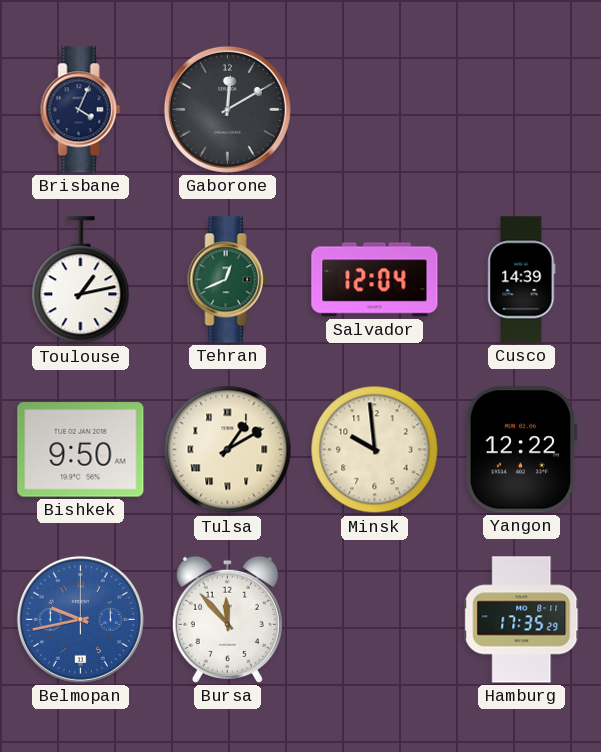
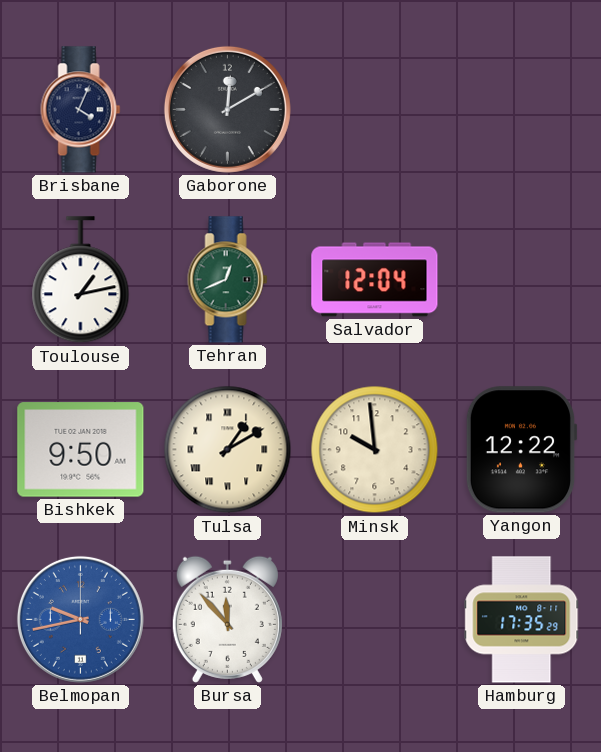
Cusco: 14:39 -> none
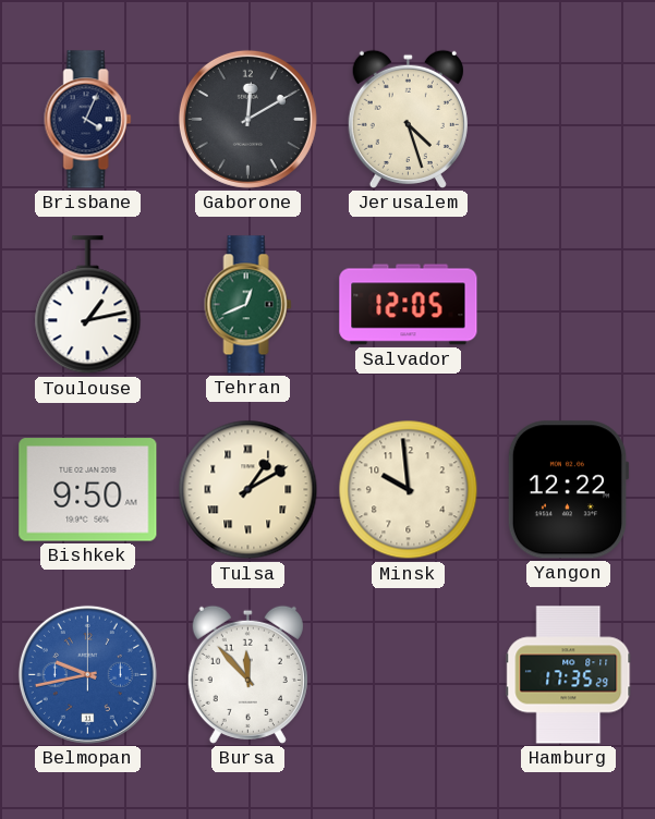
Jerusalem: none -> 4:27
Salvador: 12:04 -> 12:05
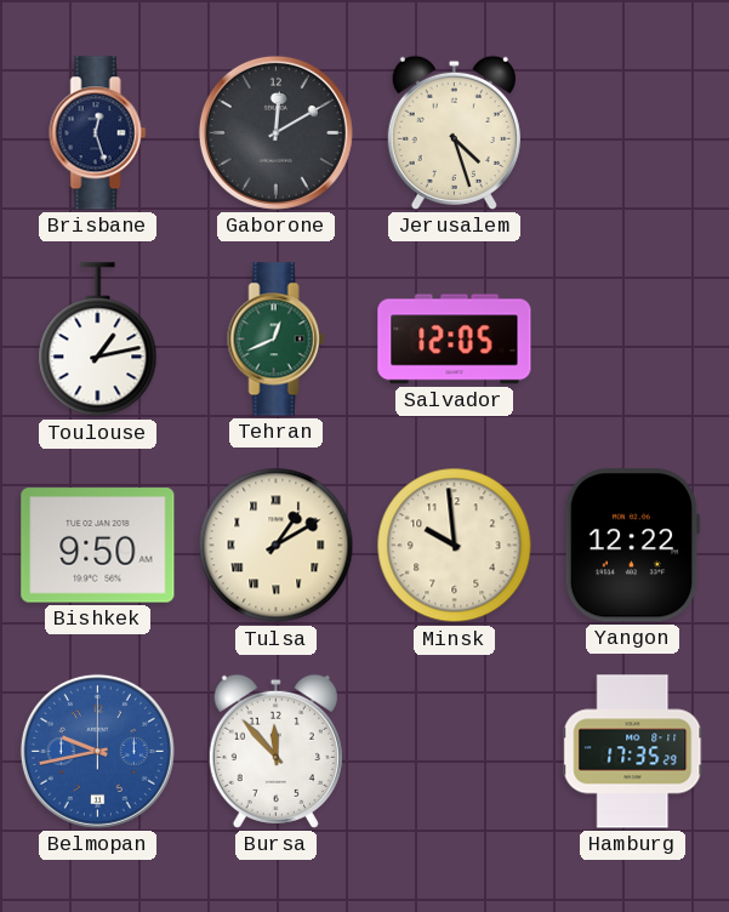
Brisbane: 4:04 -> 12:27
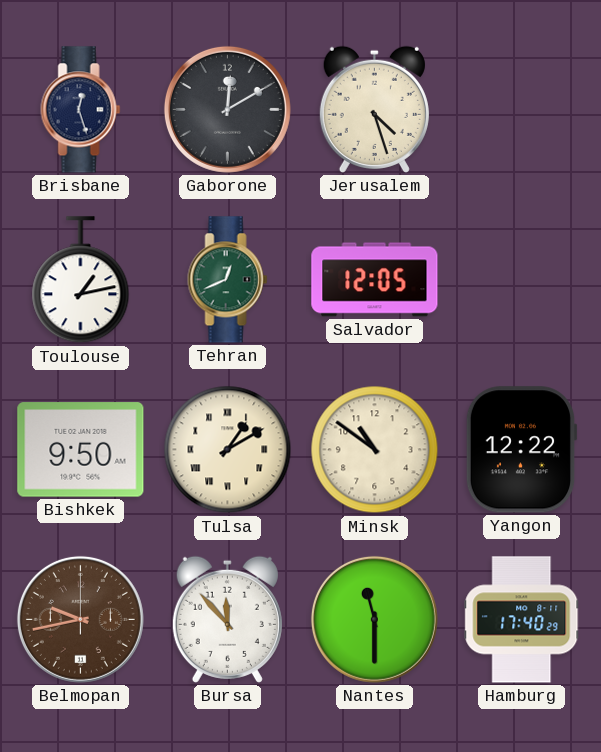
Minsk: 9:59 -> 10:51
Belmopan dial: blue -> brown
Nantes: none -> 11:30
Hamburg: 17:35 -> 17:40
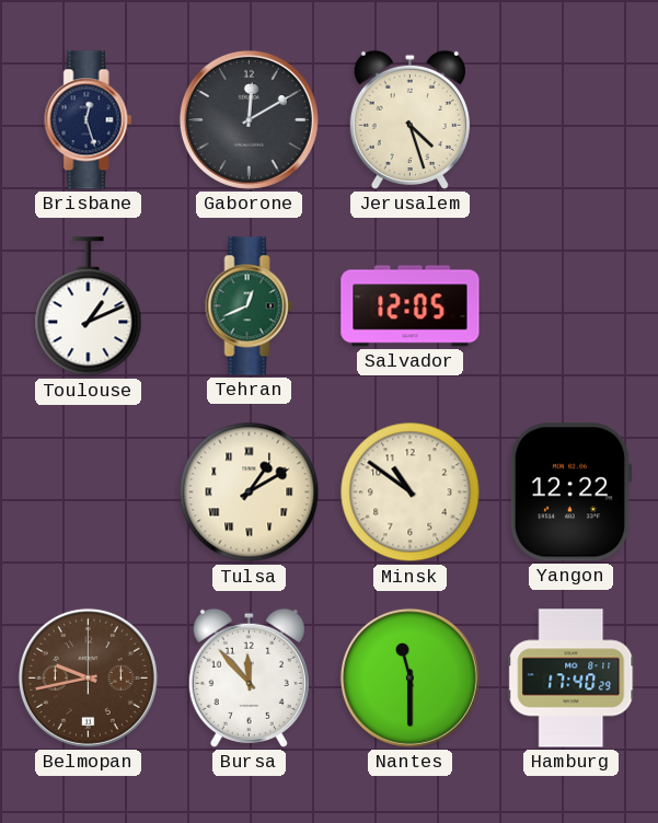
Toulouse: 1:13 -> 1:11
Bishkek: 9:50 -> none
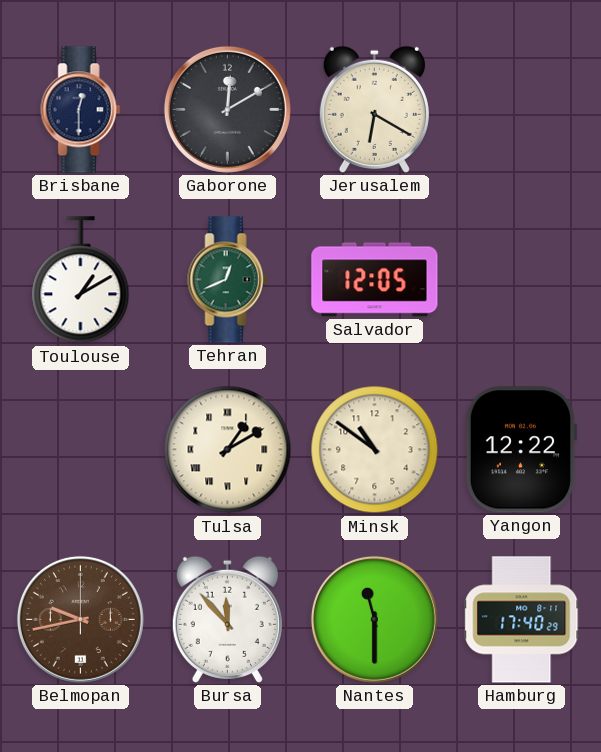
Brisbane: 12:27 -> 12:30
Jerusalem: 4:27 -> 6:20
Toulouse: 1:11 -> 1:10
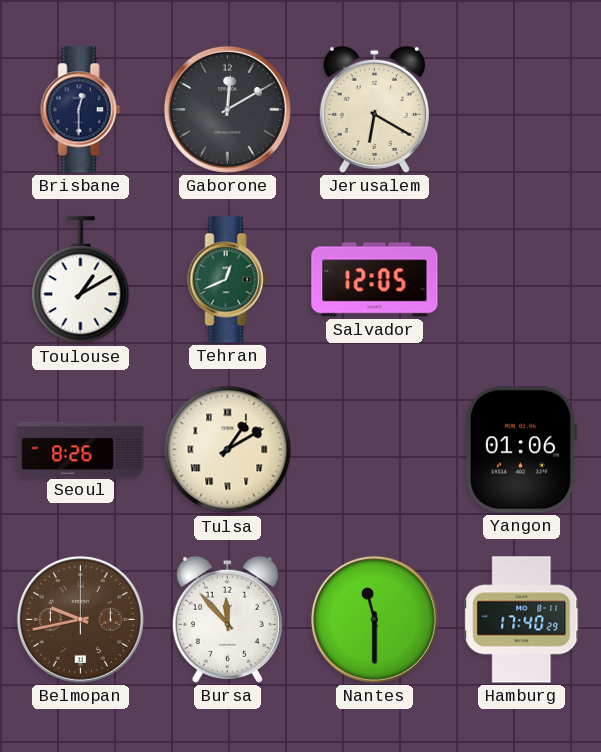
Seoul: none -> 8:26
Minsk: 10:51 -> none
Yangon: 12:22 -> 01:06
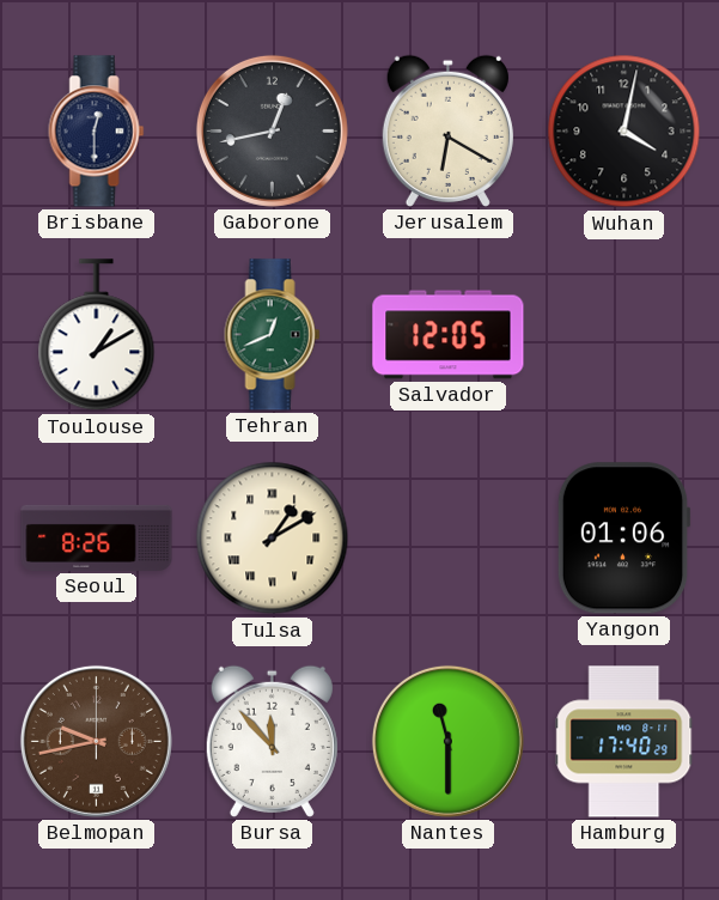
Gaborone: 12:10 -> 12:43
Wuhan: none -> 4:02
